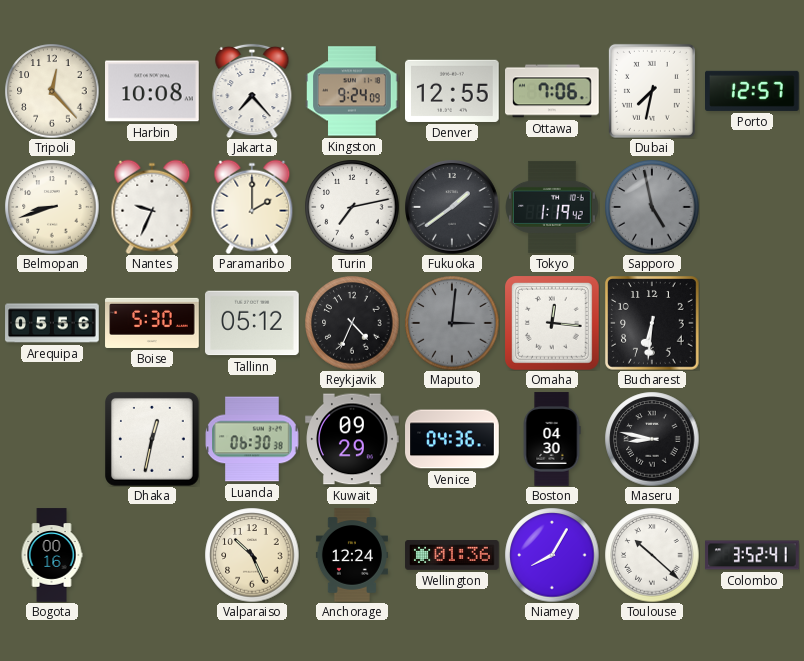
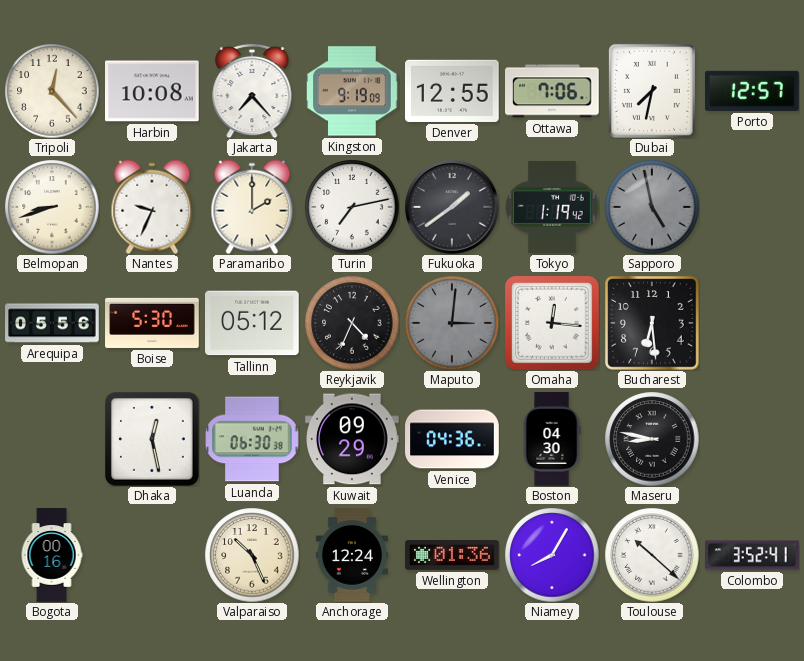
Kingston: 9:24 -> 9:19
Bucharest: 6:31 -> 6:29
Dhaka: 12:32 -> 12:28
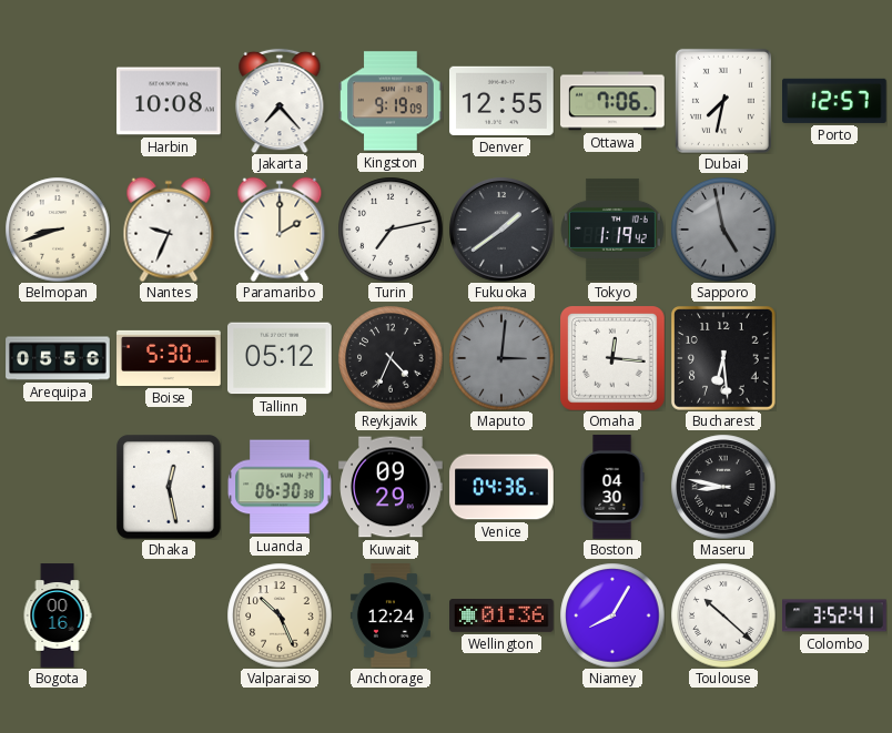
Tripoli: 12:23 -> none
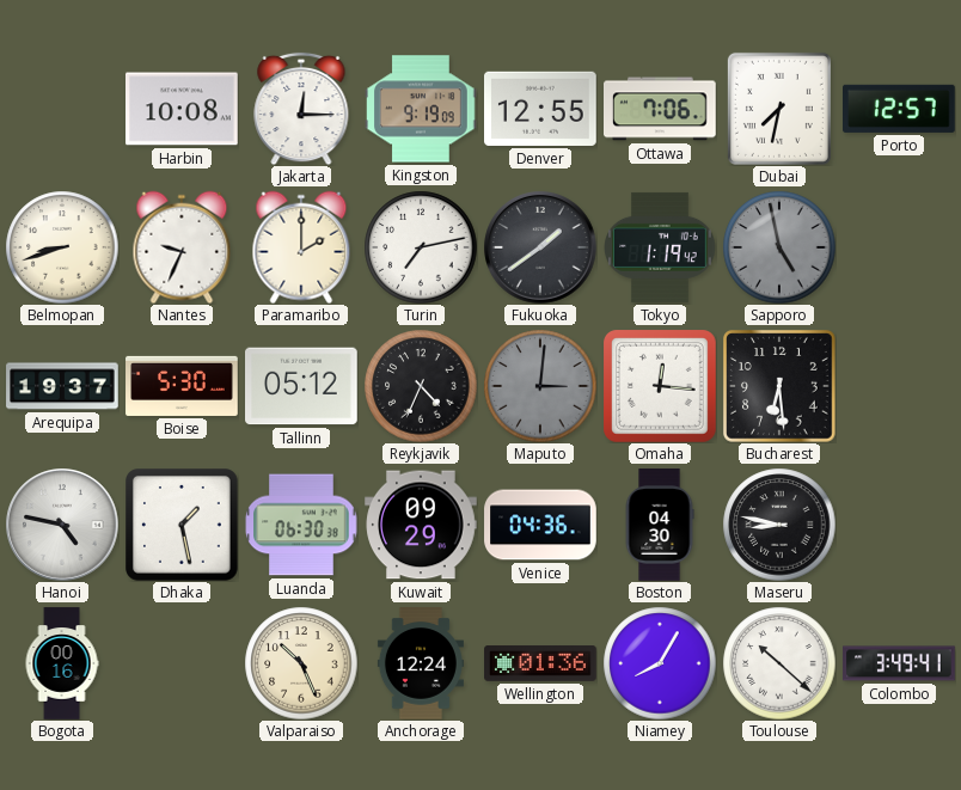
Jakarta: 7:23 -> 12:15
Arequipa: 05:56 -> 19:37
Hanoi: none -> 4:47
Dhaka: 12:28 -> 1:28
Colombo: 3:52 -> 3:49
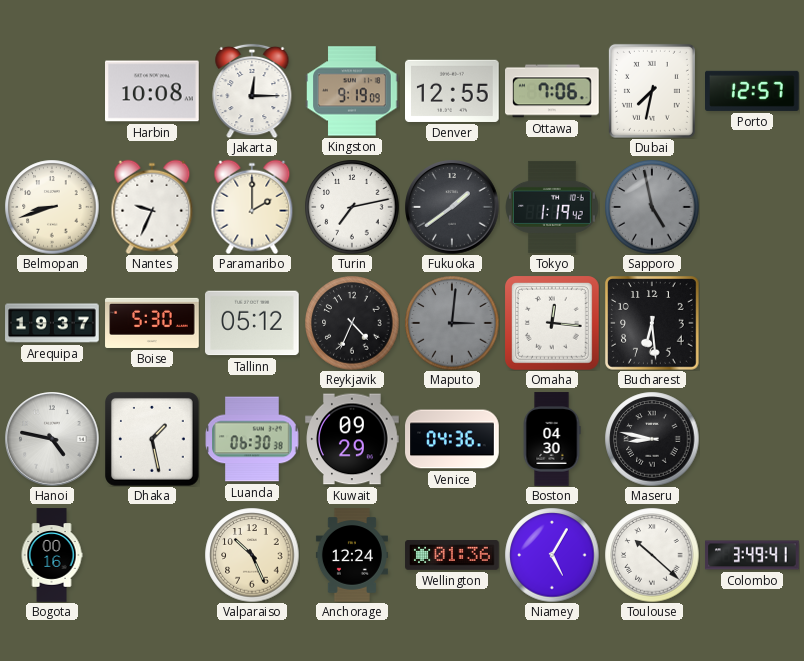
Niamey: 8:05 -> 5:05
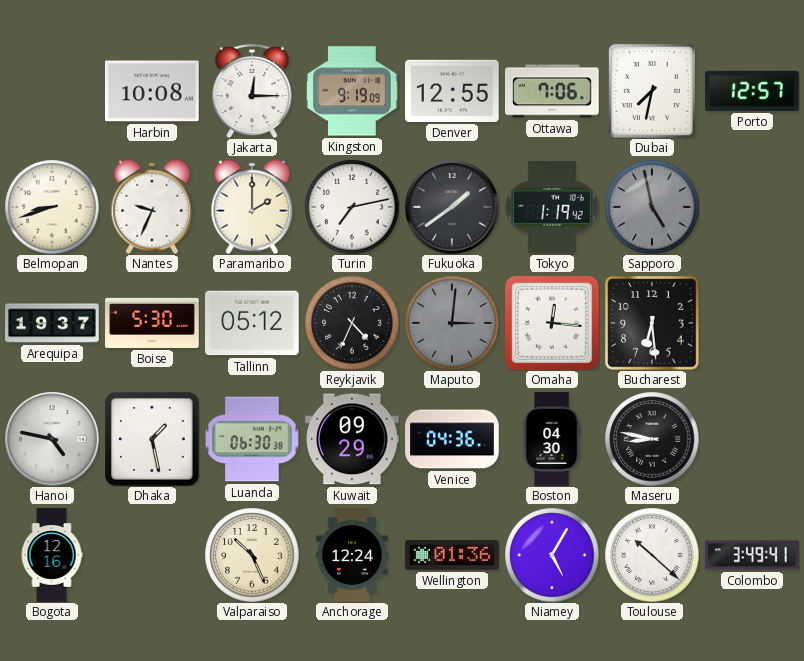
Bogota: 00:16 -> 12:16
